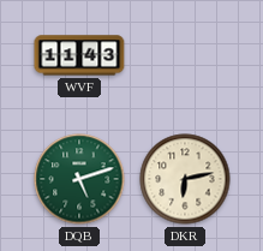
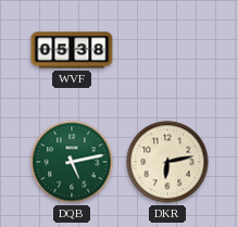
WVF: 11:43 -> 05:38
DQB: 5:12 -> 5:13
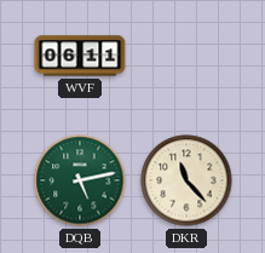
WVF: 05:38 -> 06:11
DKR: 6:13 -> 11:23
